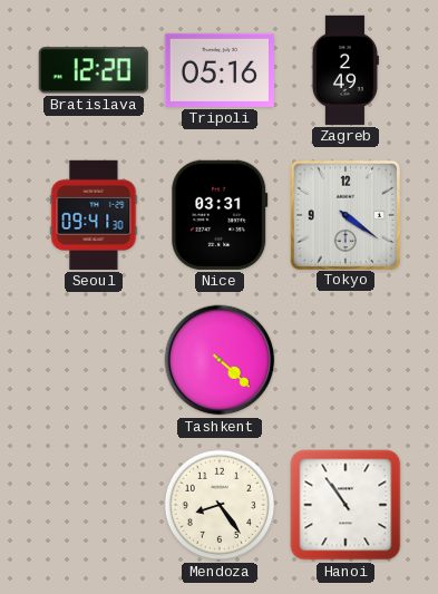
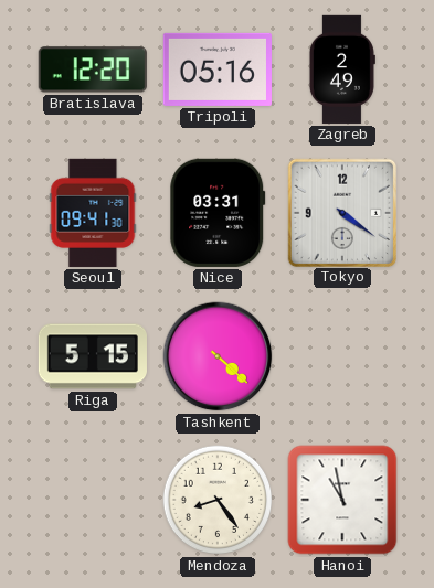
Riga: none -> 5:15
Hanoi: 10:54 -> 10:58
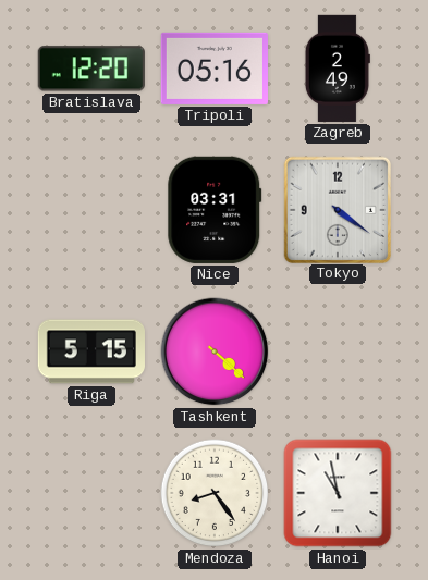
Seoul: 09:41 -> none
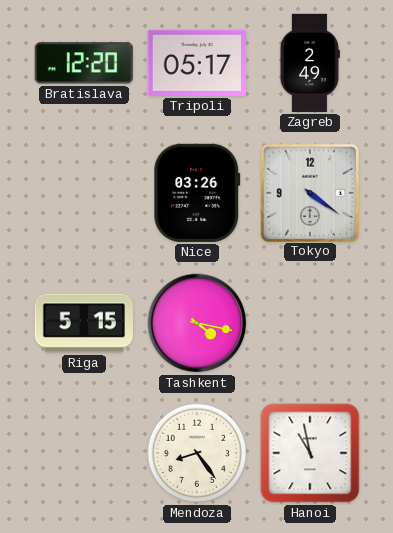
Tripoli: 05:16 -> 05:17
Nice: 03:31 -> 03:26
Tashkent: 4:22 -> 4:17
